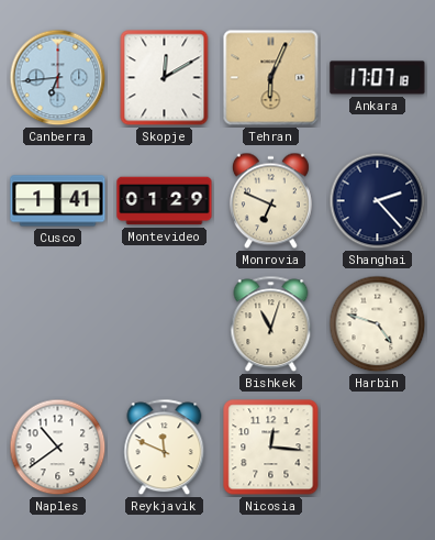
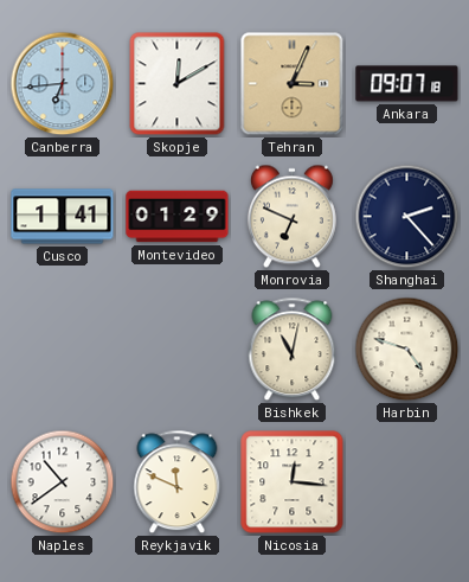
Tehran: 6:04 -> 3:04
Ankara: 17:07 -> 09:07
Bishkek: 11:03 -> 11:02
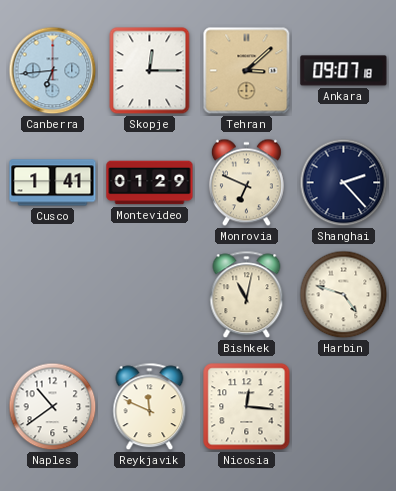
Skopje: 12:10 -> 12:15
Tehran: 3:04 -> 3:08
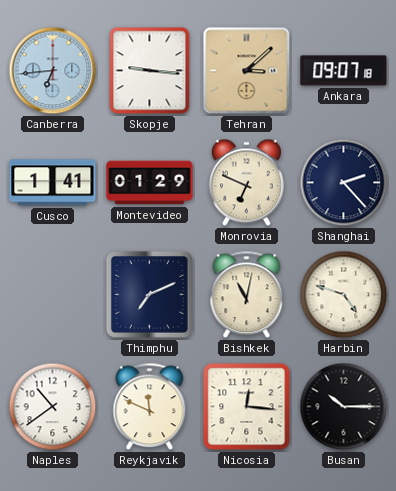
Skopje: 12:15 -> 9:16
Thimphu: none -> 7:11
Busan: none -> 10:15
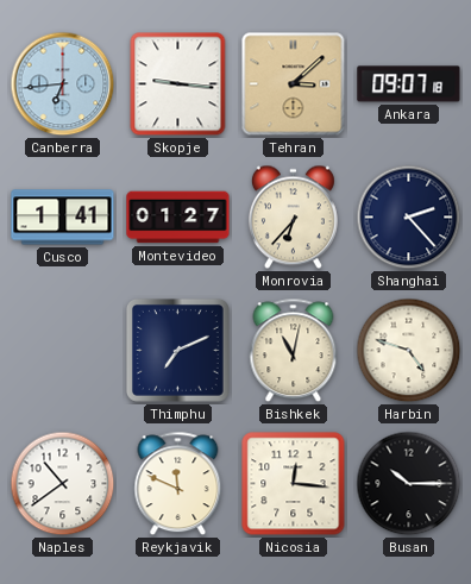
Montevideo: 01:29 -> 01:27
Monrovia: 6:49 -> 6:37
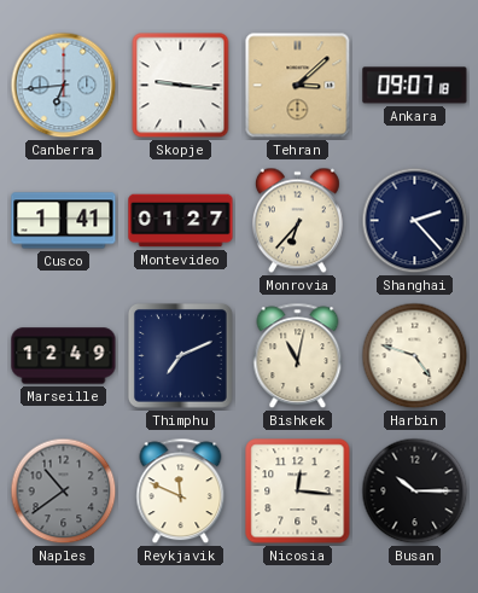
Marseille: none -> 12:49
Naples dial: white -> grey
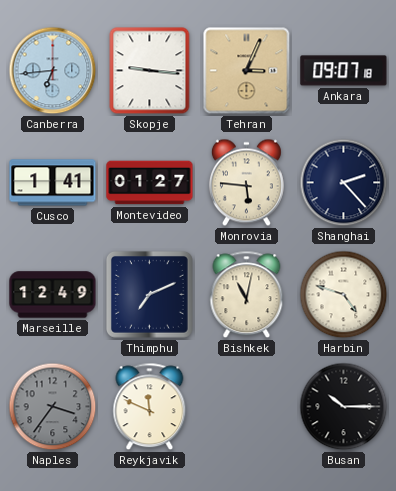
Tehran: 3:08 -> 3:04
Monrovia: 6:37 -> 5:46
Naples: 10:39 -> 3:36
Nicosia: 12:16 -> none
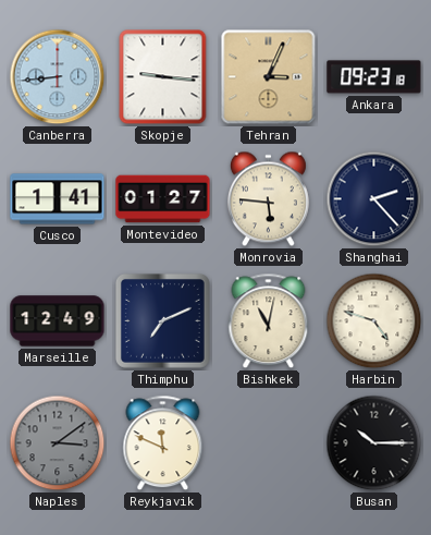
Canberra: 6:44 -> 8:44
Ankara: 09:07 -> 09:23
Naples: 3:36 -> 3:09
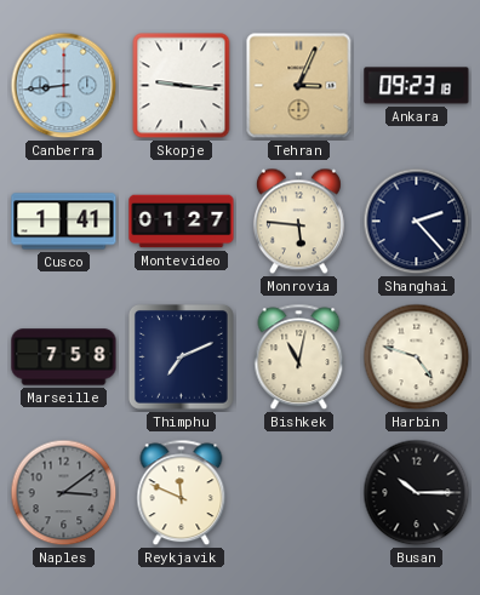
Marseille: 12:49 -> 7:58
